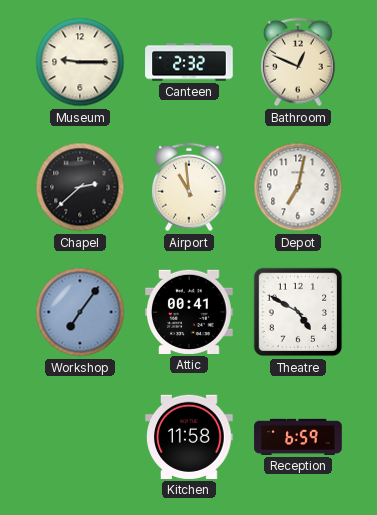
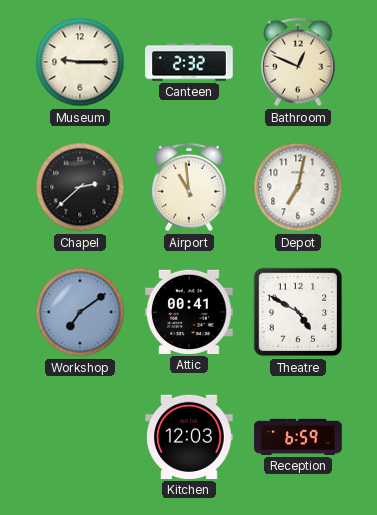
Workshop: 7:06 -> 7:09
Kitchen: 11:58 -> 12:03
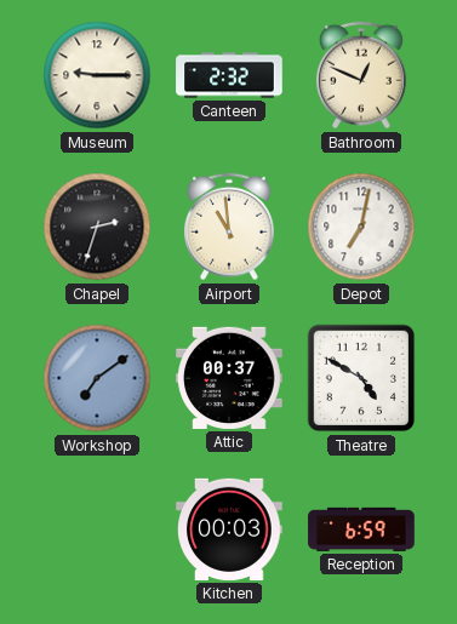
Chapel: 2:38 -> 2:33
Attic: 00:41 -> 00:37
Kitchen: 12:03 -> 00:03
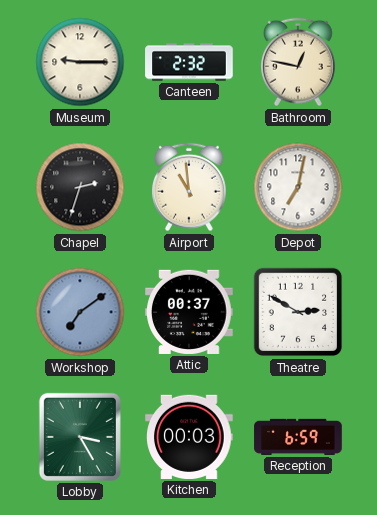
Bathroom: 12:49 -> 12:47
Theatre: 4:50 -> 2:50
Lobby: none -> 3:25
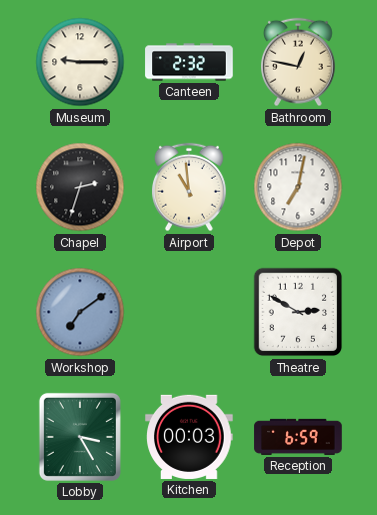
Attic: 00:37 -> none
